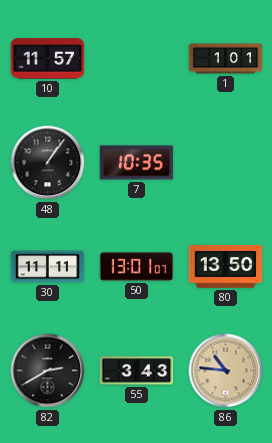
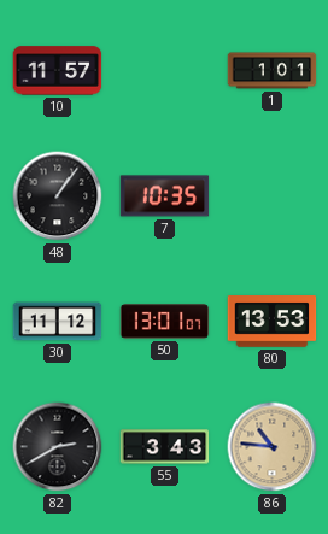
30: 11:11 -> 11:12
80: 13:50 -> 13:53
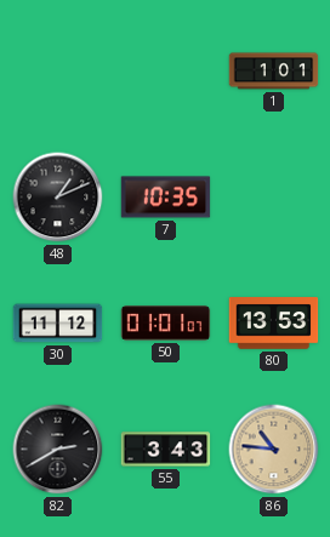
10: 11:57 -> none
48: 1:06 -> 1:11
50: 13:01 -> 01:01
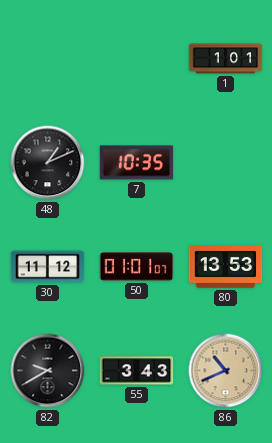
82: 2:40 -> 9:40
86: 10:46 -> 10:41
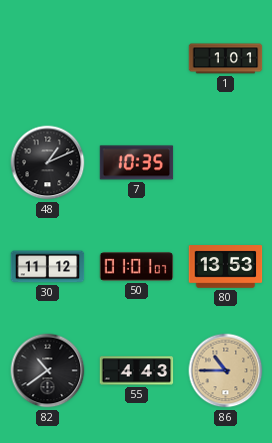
82: 9:40 -> 10:39
55: 3:43 -> 4:43
86: 10:41 -> 10:45
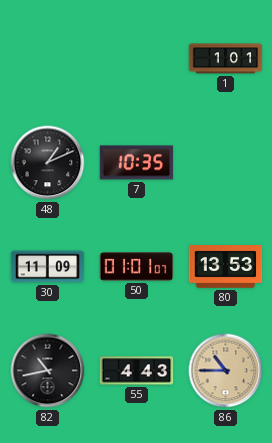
30: 11:12 -> 11:09
82: 10:39 -> 10:43
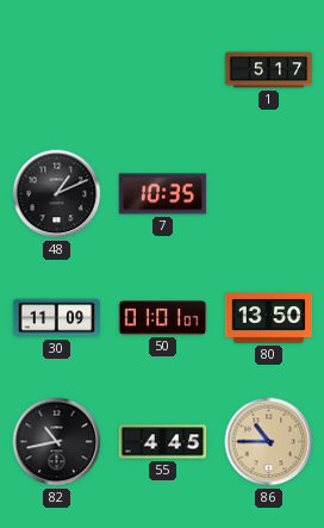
1: 1:01 -> 5:17
80: 13:53 -> 13:50
55: 4:43 -> 4:45
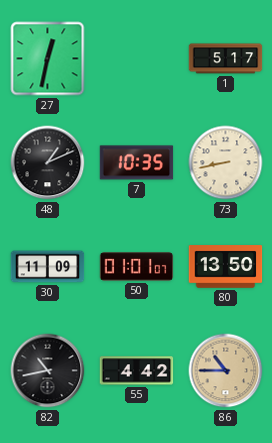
27: none -> 12:32
73: none -> 8:43
55: 4:45 -> 4:42
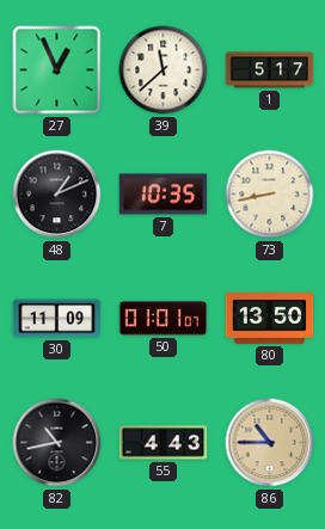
27: 12:32 -> 12:56
39: none -> 11:38
55: 4:42 -> 4:43
